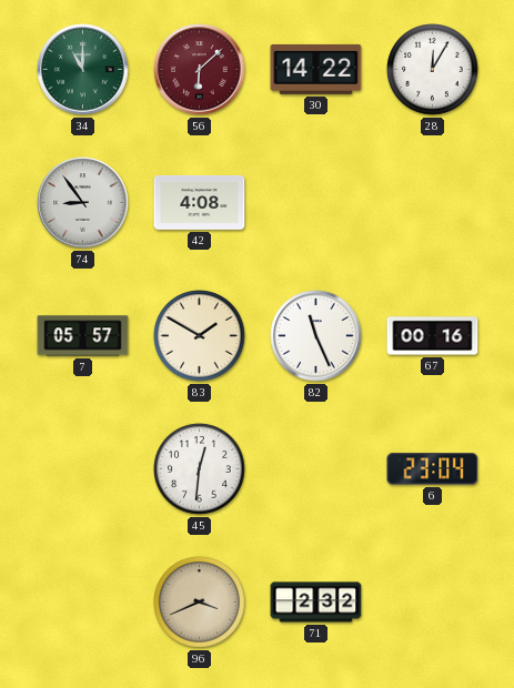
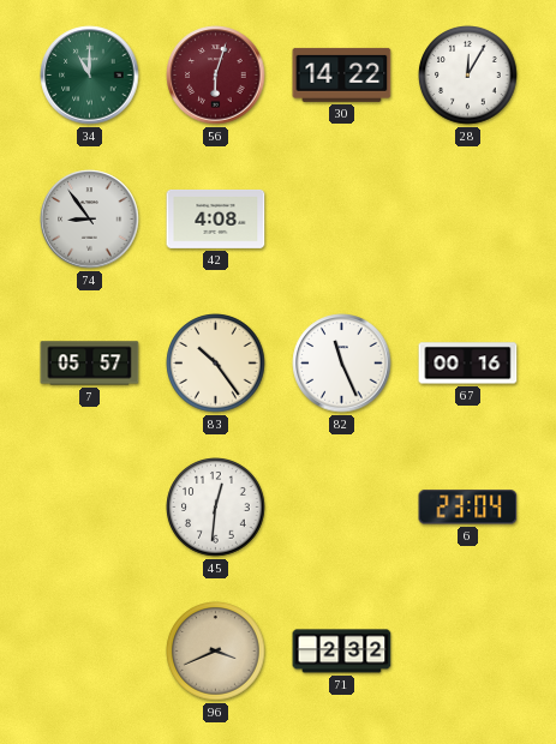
56: 6:08 -> 6:03
83: 1:50 -> 10:24
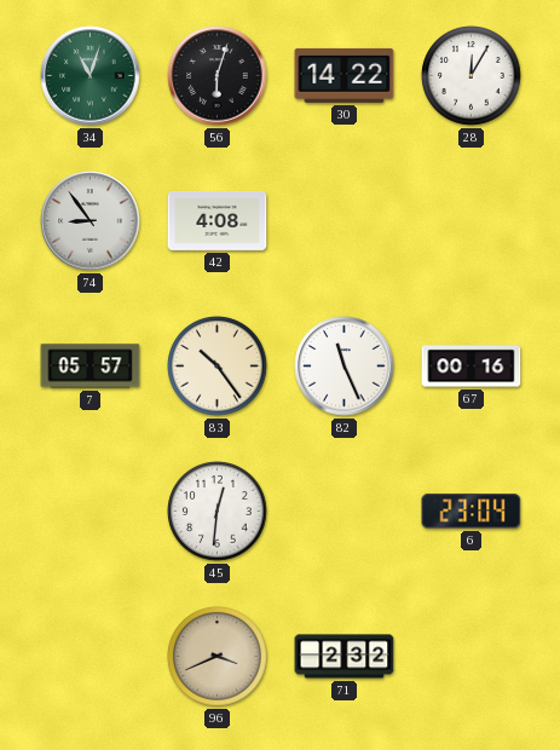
34: 11:00 -> 11:03
56 dial: burgundy -> black
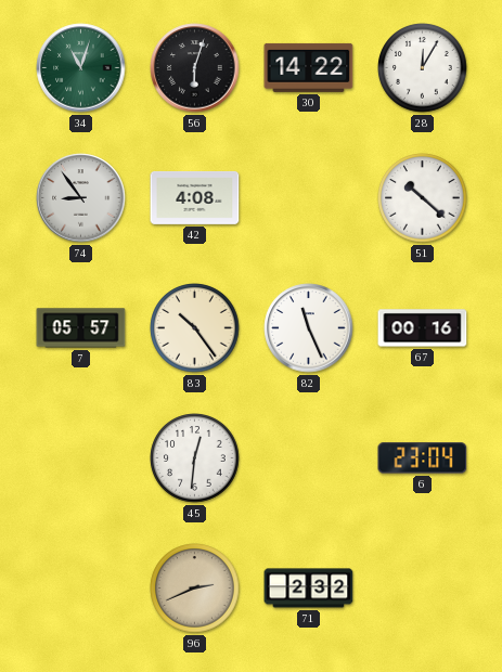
51: none -> 10:22
96: 3:41 -> 2:41
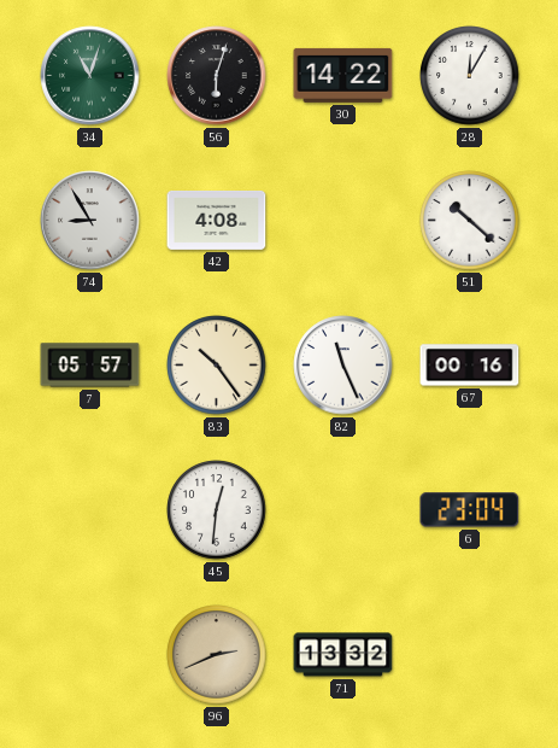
74: 8:54 -> 8:55
71: 2:32 -> 13:32
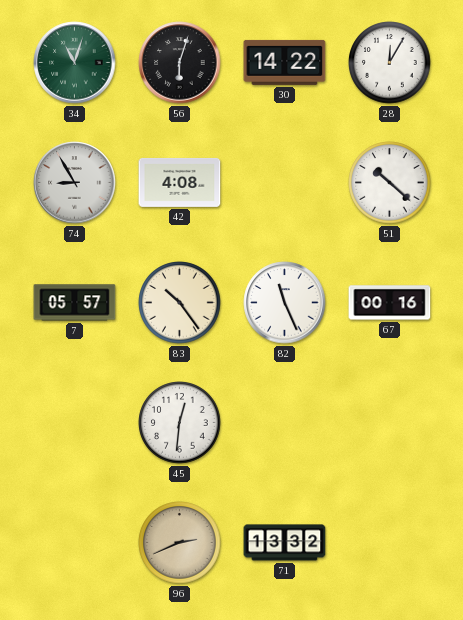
6: 23:04 -> none
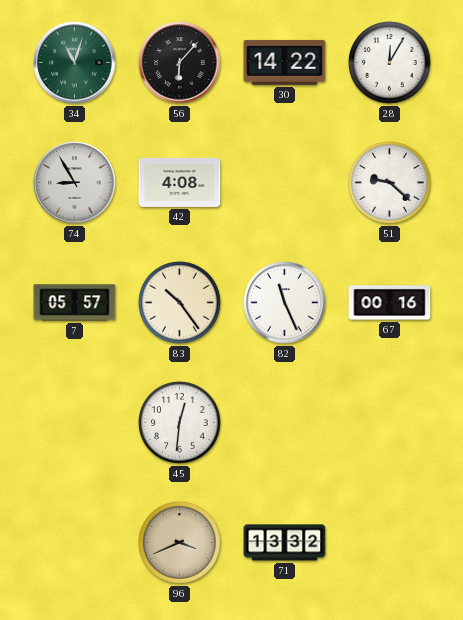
56: 6:03 -> 6:07
51: 10:22 -> 9:22
96: 2:41 -> 3:41
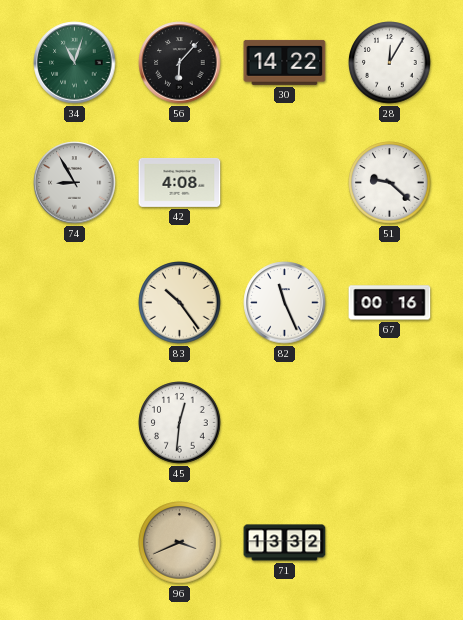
7: 05:57 -> none
